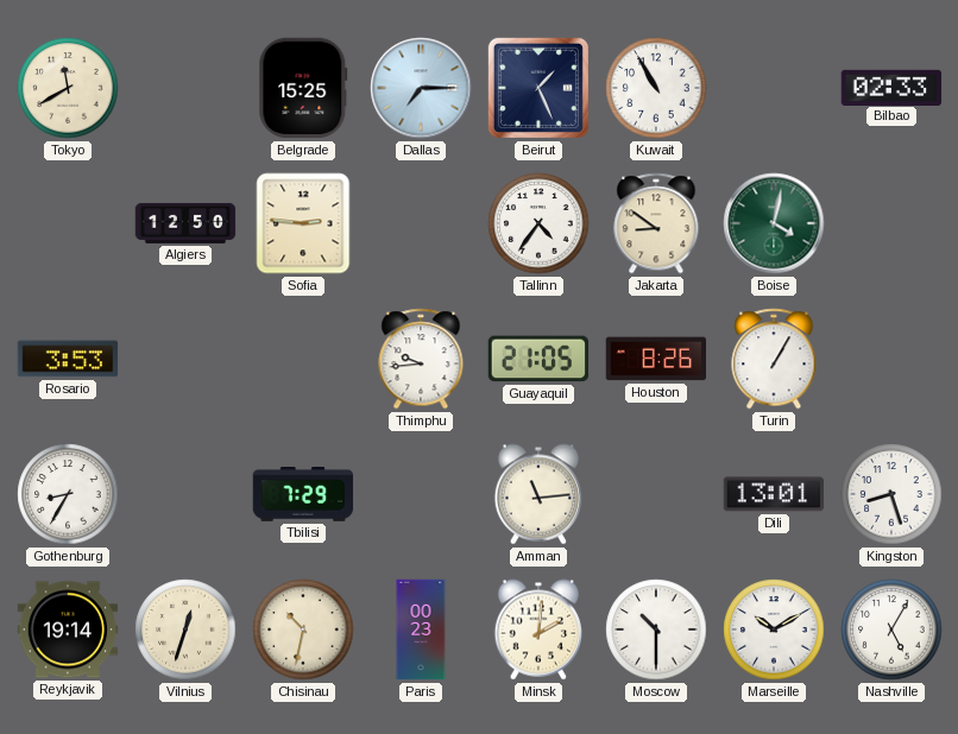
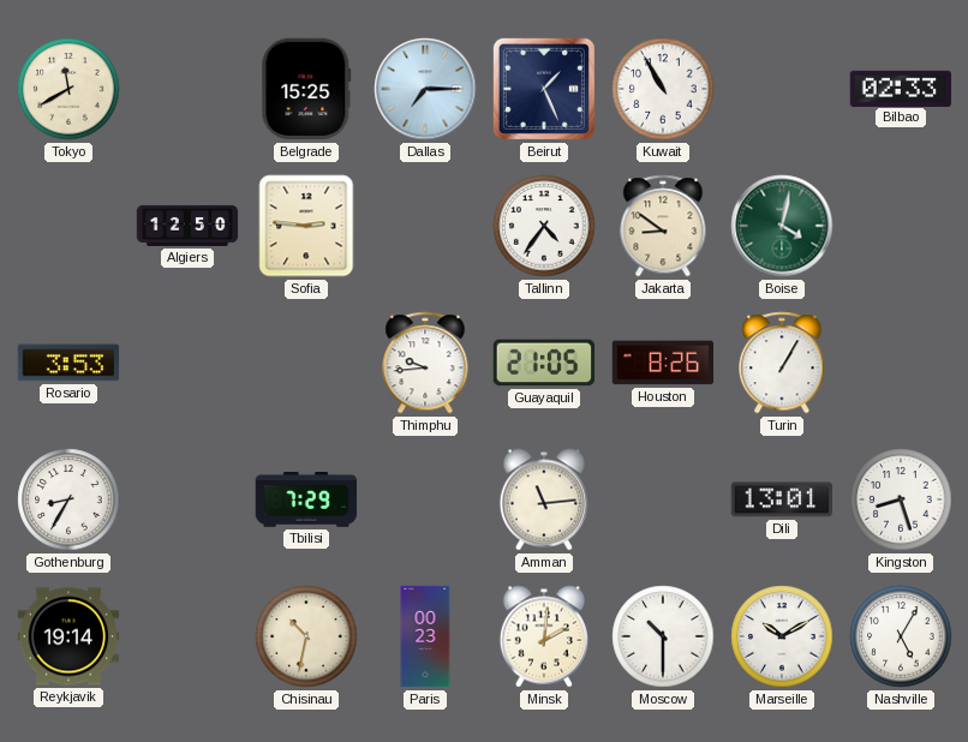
Vilnius: 12:33 -> none
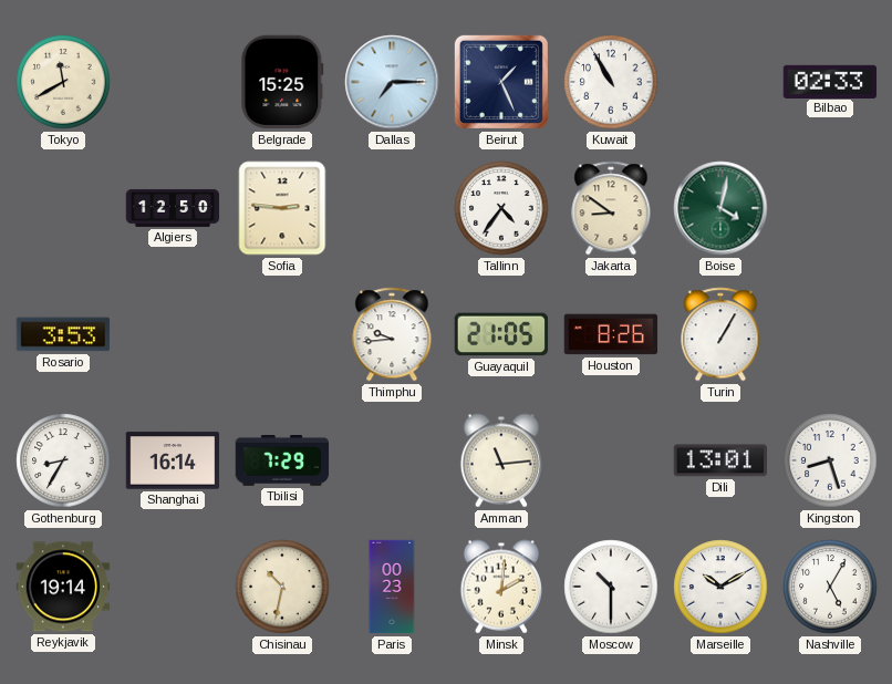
Shanghai: none -> 16:14
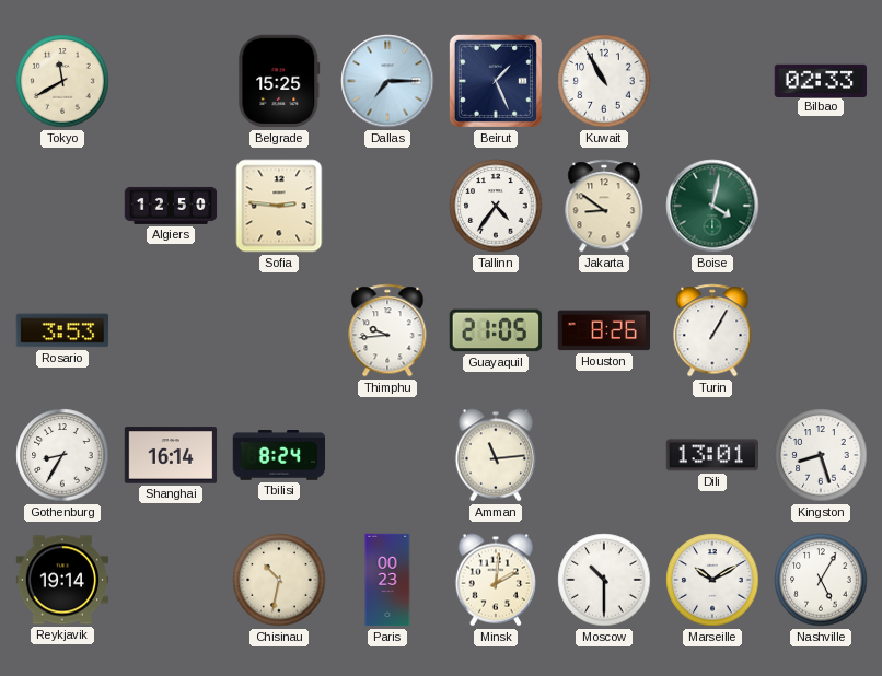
Tbilisi: 7:29 -> 8:24
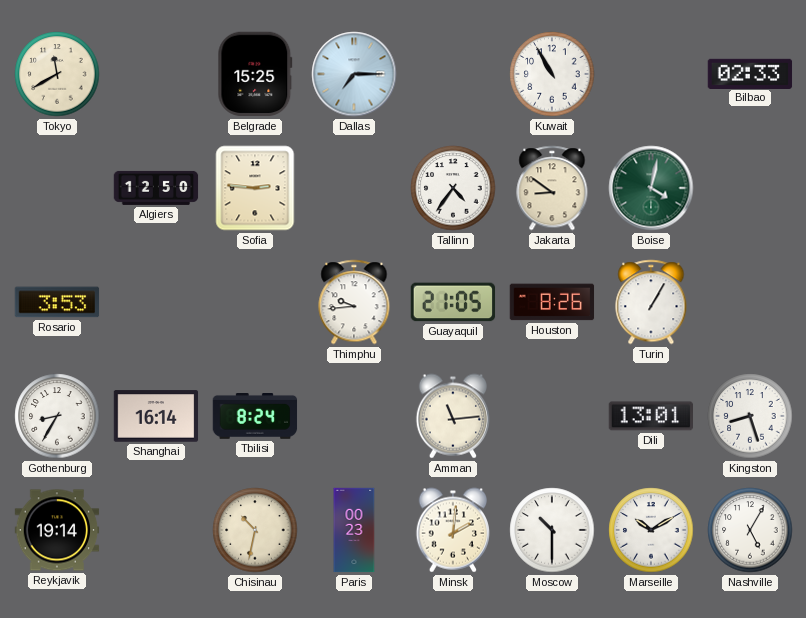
Beirut: 1:26 -> none
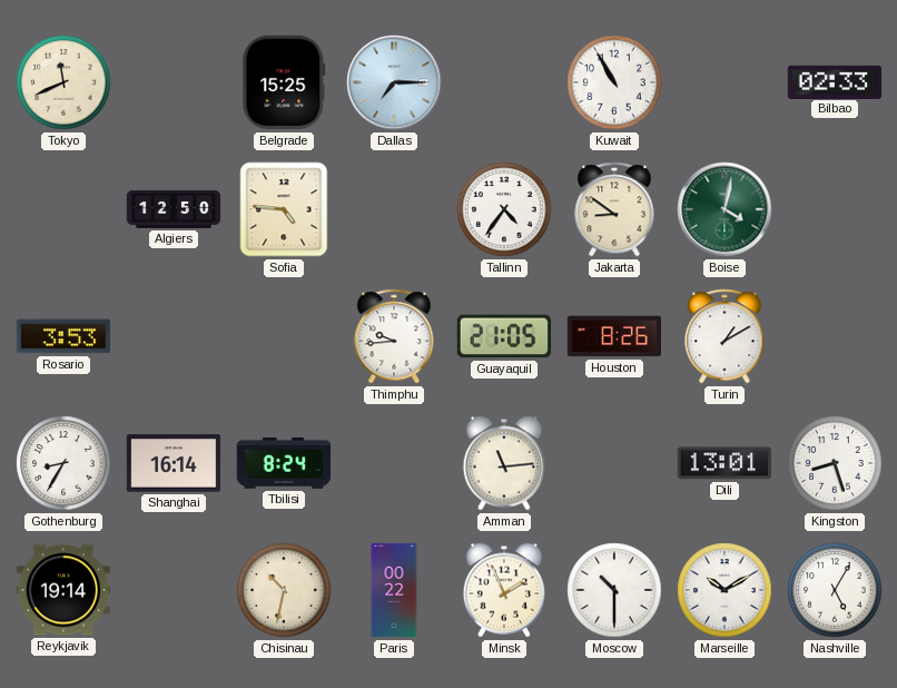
Tokyo: 11:40 -> 11:41
Sofia: 2:46 -> 4:46
Turin: 1:05 -> 1:10
Paris: 00:23 -> 00:22
Minsk: 2:01 -> 1:56
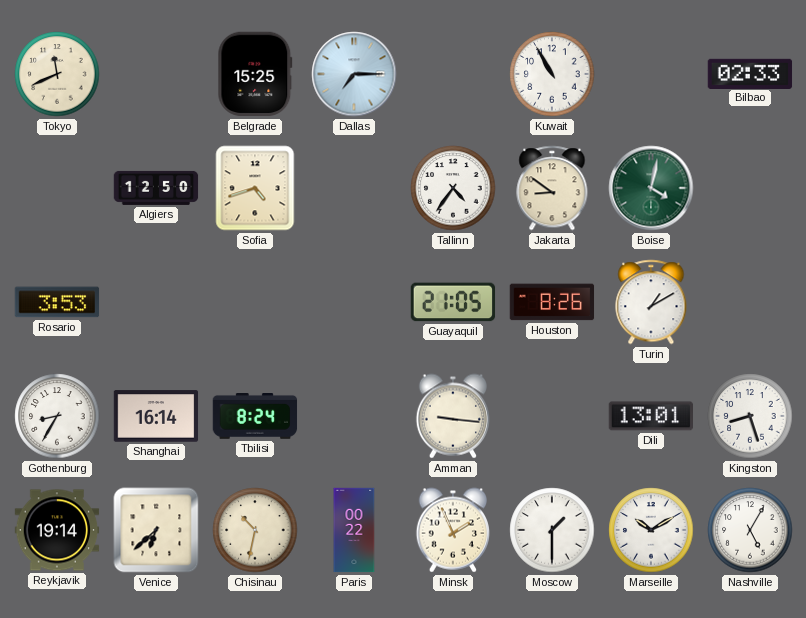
Sofia: 4:46 -> 4:42
Thimphu: 9:44 -> none
Amman: 11:14 -> 9:16
Venice: none -> 6:38
Moscow: 10:30 -> 1:30
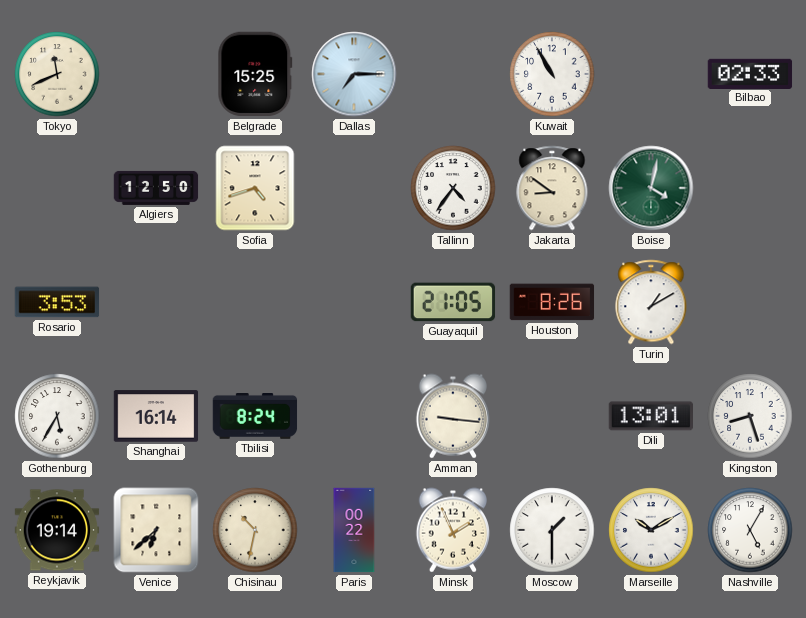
Gothenburg: 8:35 -> 5:35
